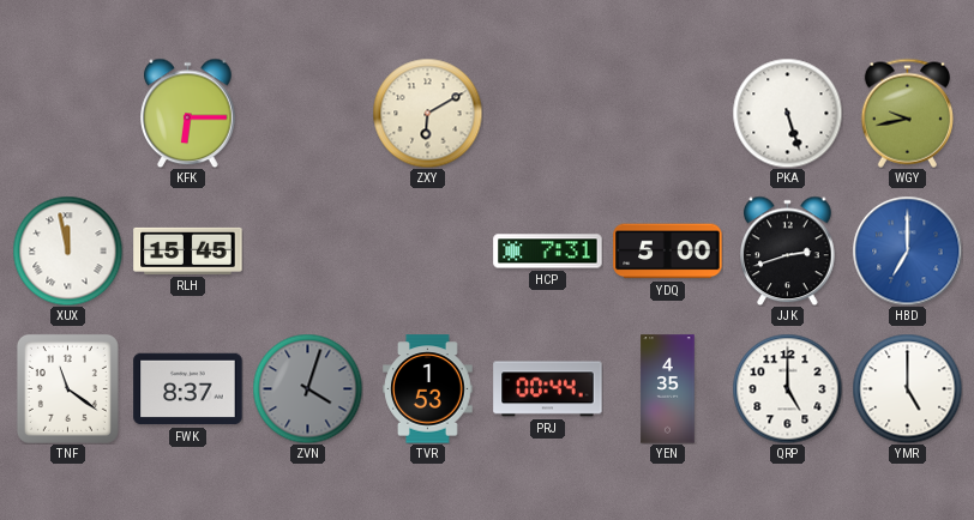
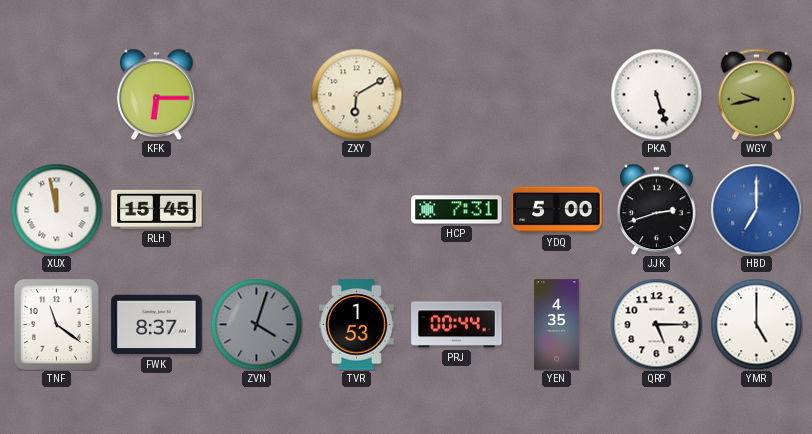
QRP: 5:00 -> 5:15
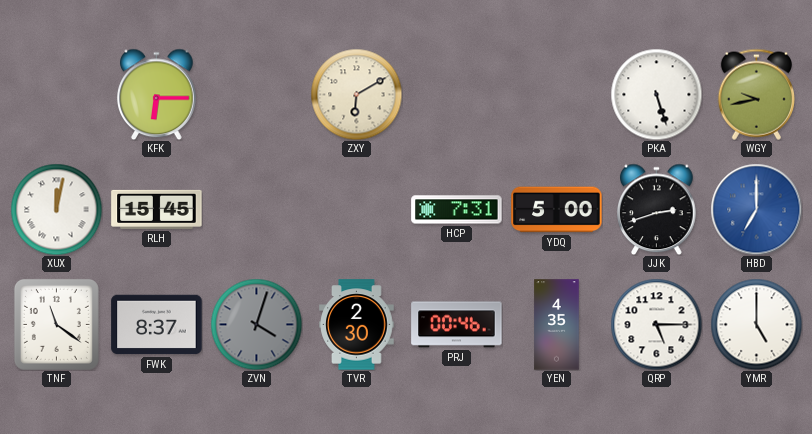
XUX: 11:58 -> 12:02
TVR: 1:53 -> 2:30
PRJ: 00:44 -> 00:46
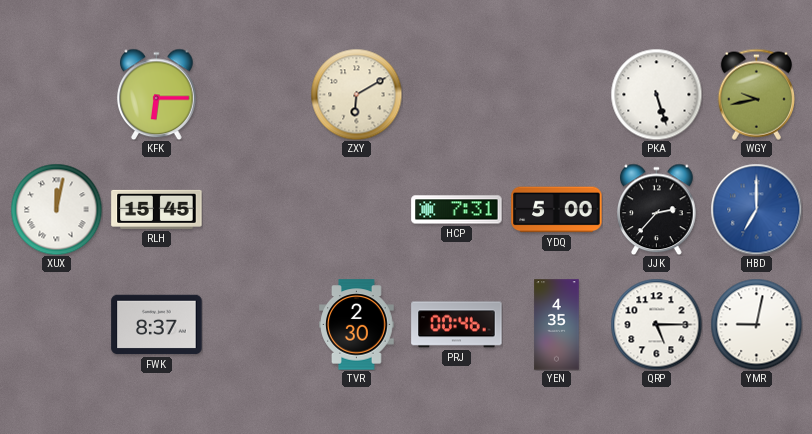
JJK: 2:42 -> 2:37
TNF: 11:21 -> none
ZVN: 4:03 -> none
YMR: 5:00 -> 9:02
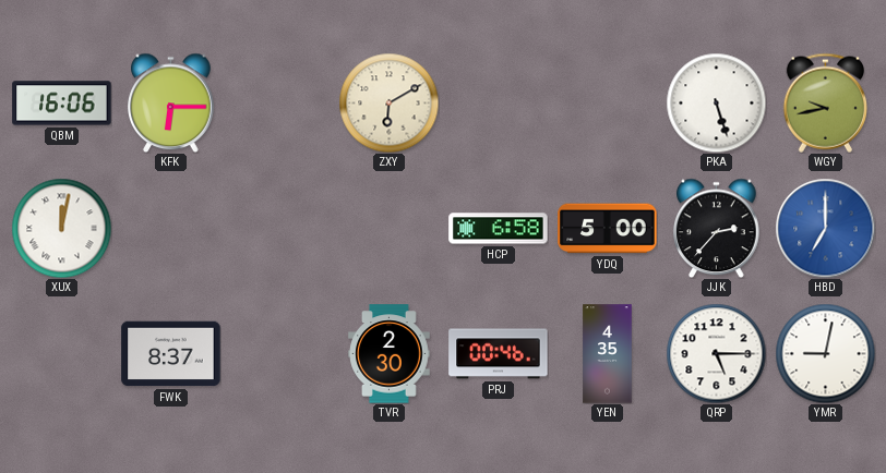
QBM: none -> 16:06
RLH: 15:45 -> none
HCP: 7:31 -> 6:58
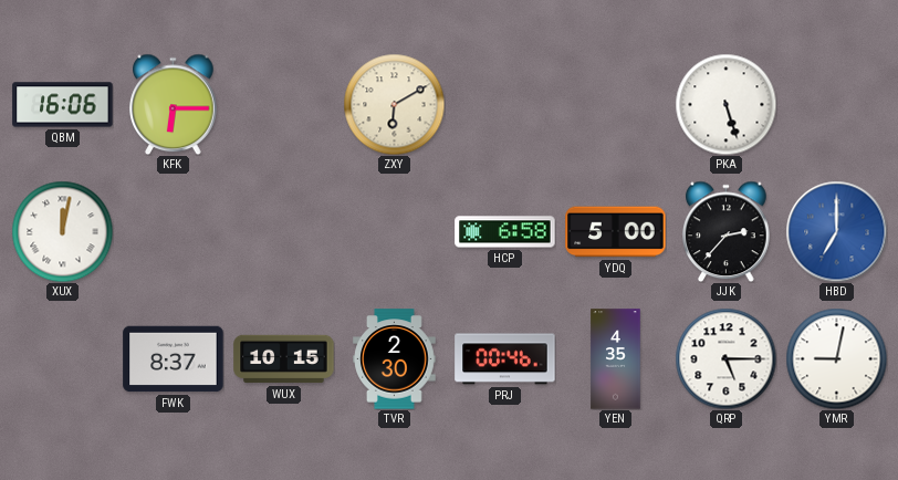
WGY: 9:43 -> none
WUX: none -> 10:15
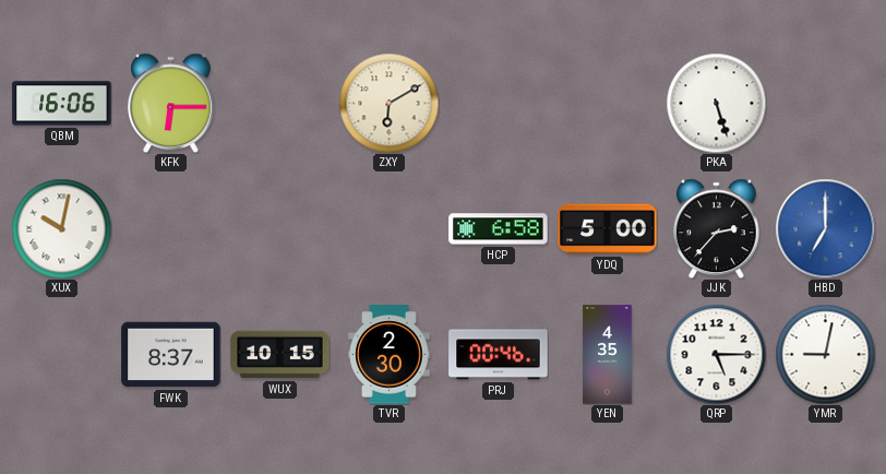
XUX: 12:02 -> 10:02
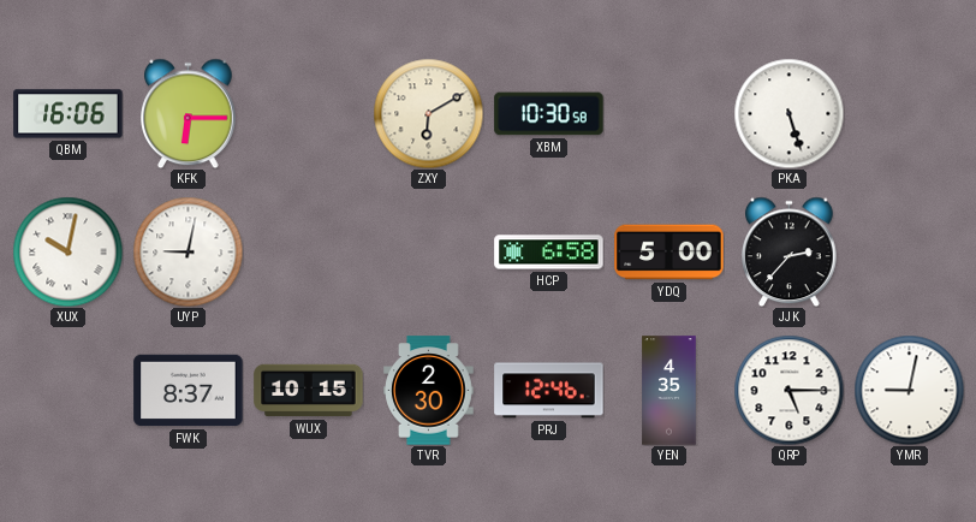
XBM: none -> 10:30
UYP: none -> 9:02
HBD: 7:00 -> none
PRJ: 00:46 -> 12:46
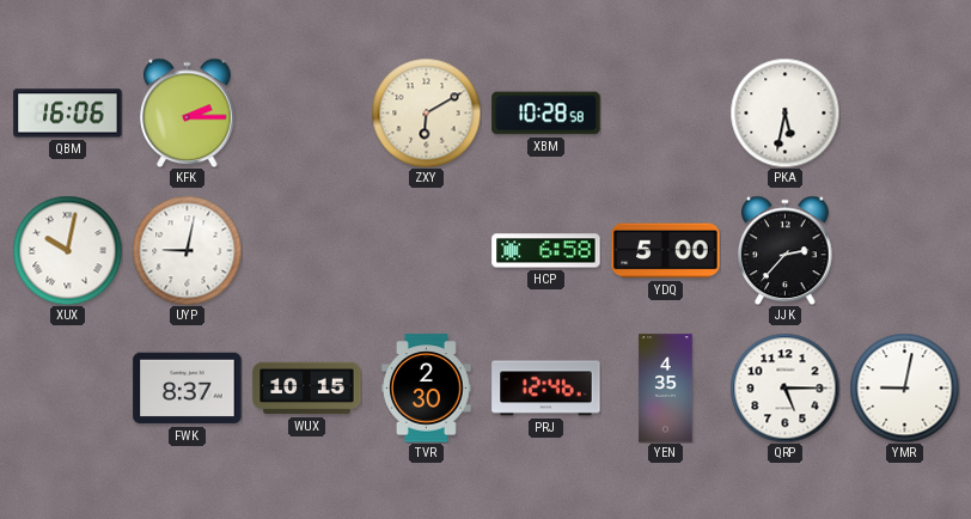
KFK: 6:15 -> 2:15
XBM: 10:30 -> 10:28
PKA: 5:27 -> 5:32
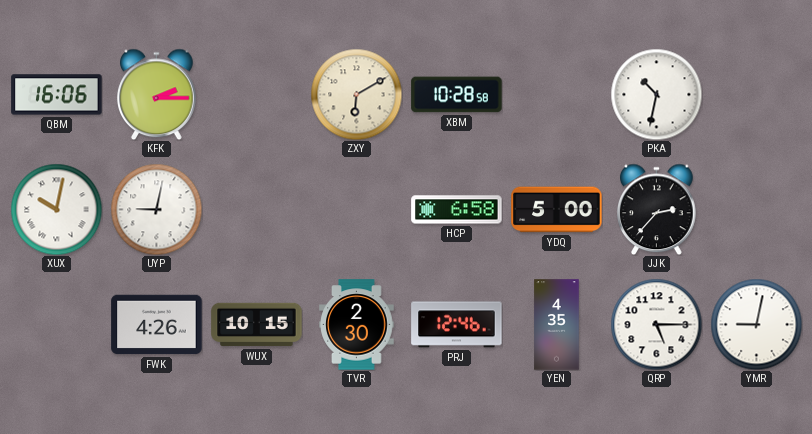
PKA: 5:32 -> 10:32
FWK: 8:37 -> 4:26
